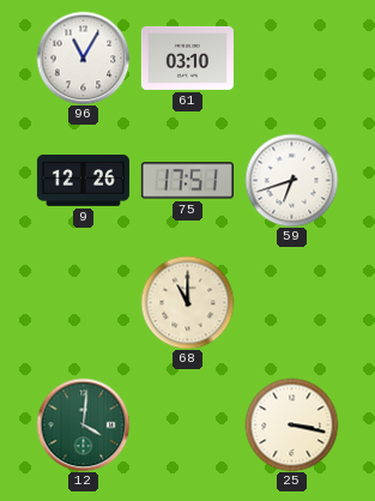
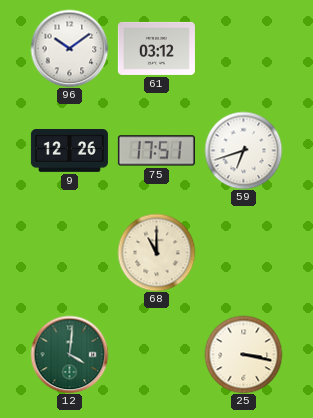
96: 11:05 -> 10:09
61: 03:10 -> 03:12
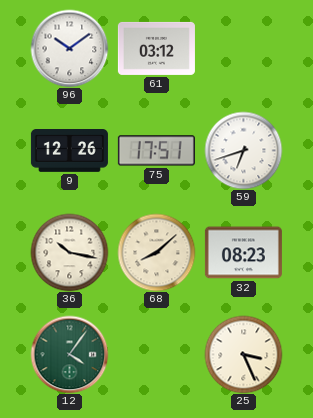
36: none -> 10:17
68: 11:00 -> 8:08
32: none -> 08:23
12: 4:01 -> 4:06
25: 3:17 -> 3:26
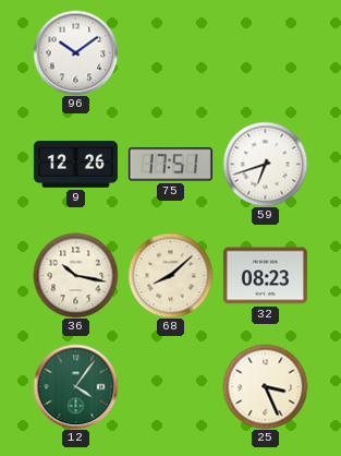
61: 03:12 -> none
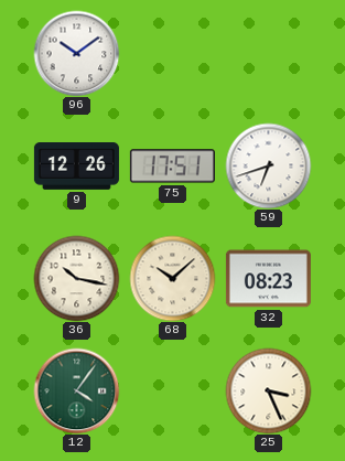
68: 8:08 -> 10:08
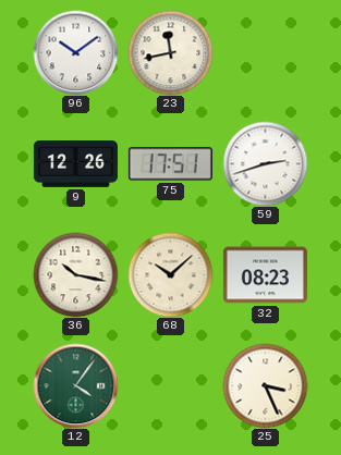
23: none -> 11:43
59: 6:42 -> 2:42
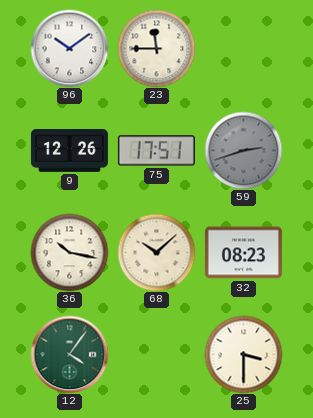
23: 11:43 -> 11:45
59 dial: white -> grey
25: 3:26 -> 3:30
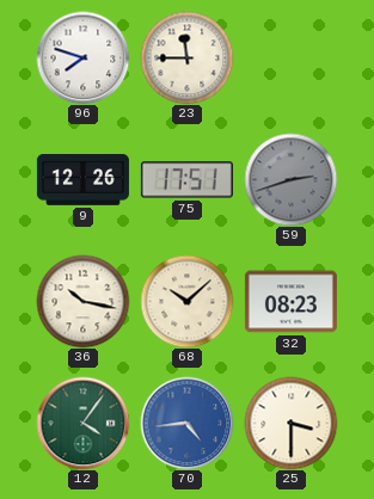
96: 10:09 -> 7:48
70: none -> 4:44
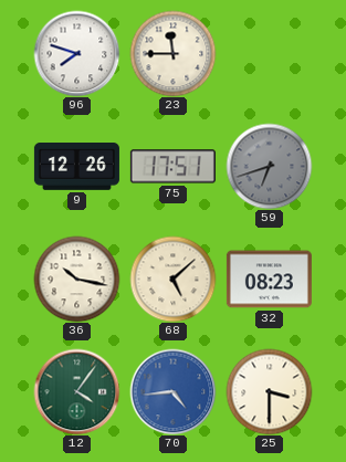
59: 2:42 -> 6:42
68: 10:08 -> 5:08
